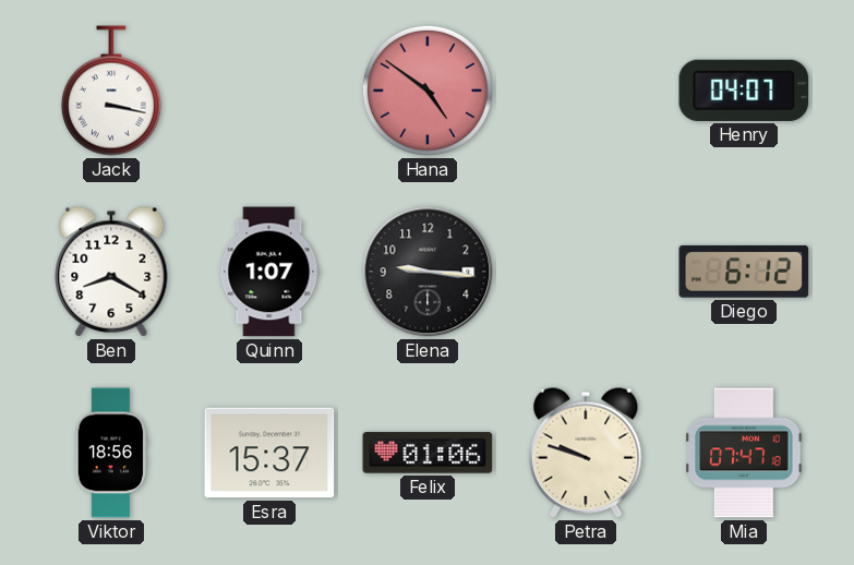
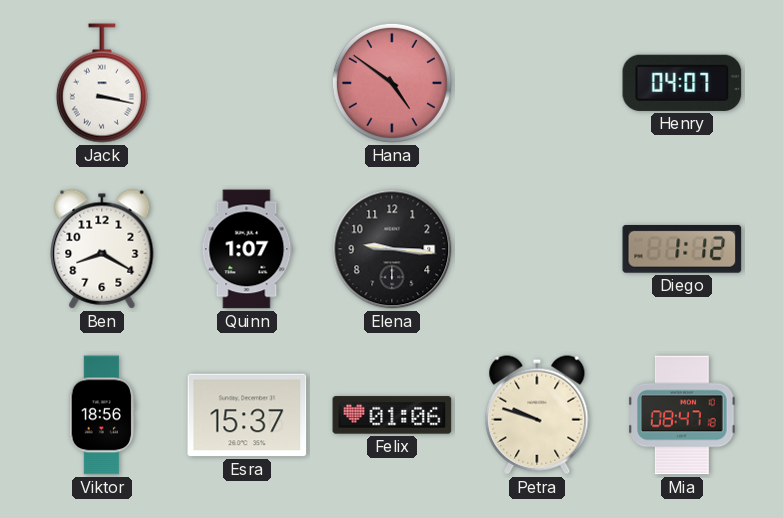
Diego: 6:12 -> 1:12
Mia: 07:47 -> 08:47
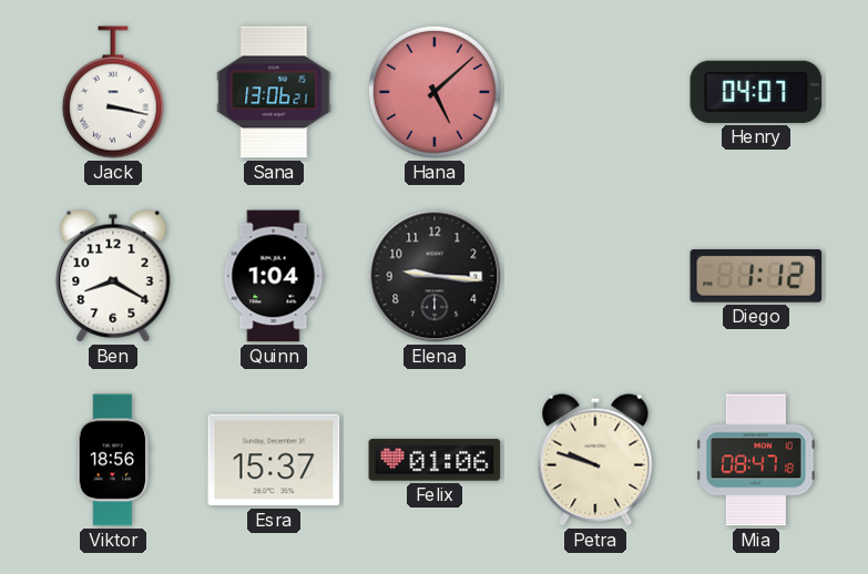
Sana: none -> 13:06
Hana: 4:51 -> 5:08
Quinn: 1:07 -> 1:04
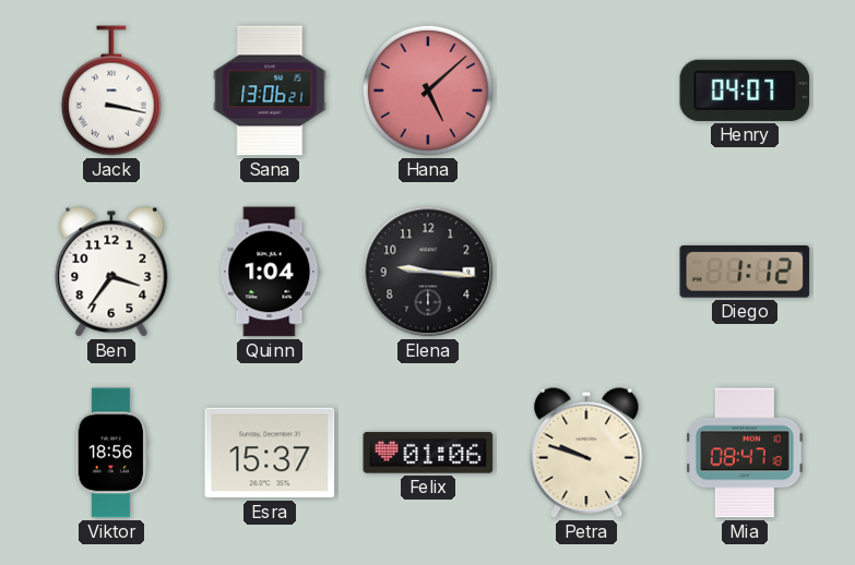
Ben: 8:20 -> 3:36
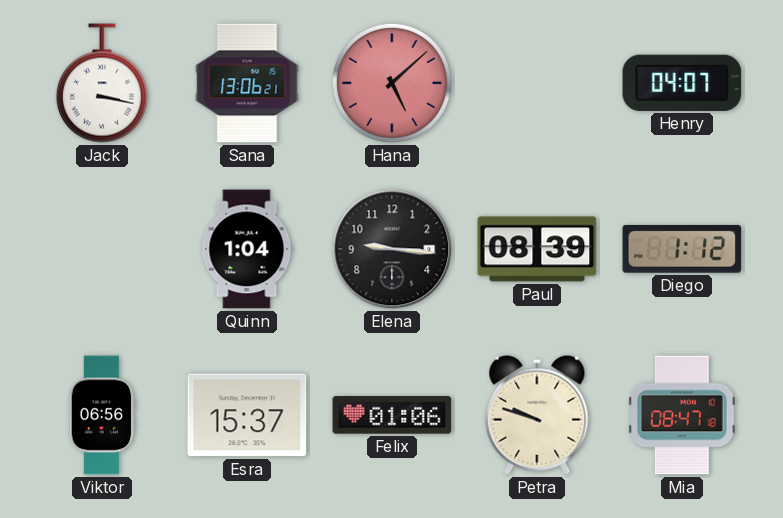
Ben: 3:36 -> none
Paul: none -> 08:39
Viktor: 18:56 -> 06:56
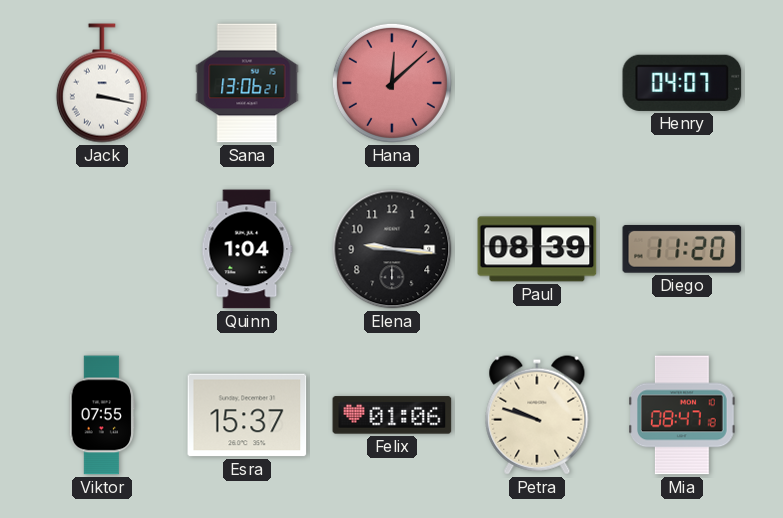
Hana: 5:08 -> 12:08
Diego: 1:12 -> 11:20
Viktor: 06:56 -> 07:55
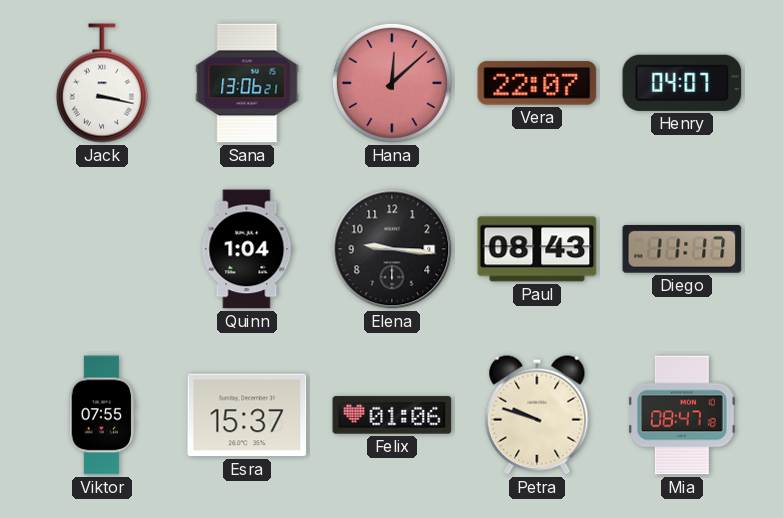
Vera: none -> 22:07
Paul: 08:39 -> 08:43
Diego: 11:20 -> 11:17
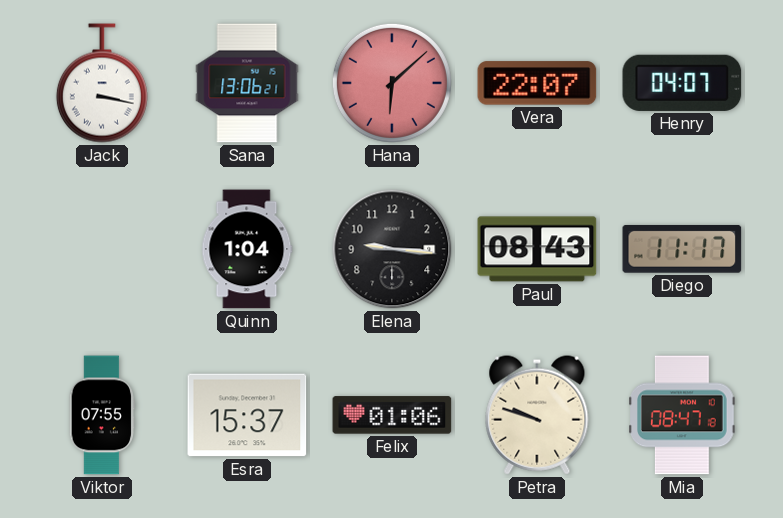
Hana: 12:08 -> 6:08
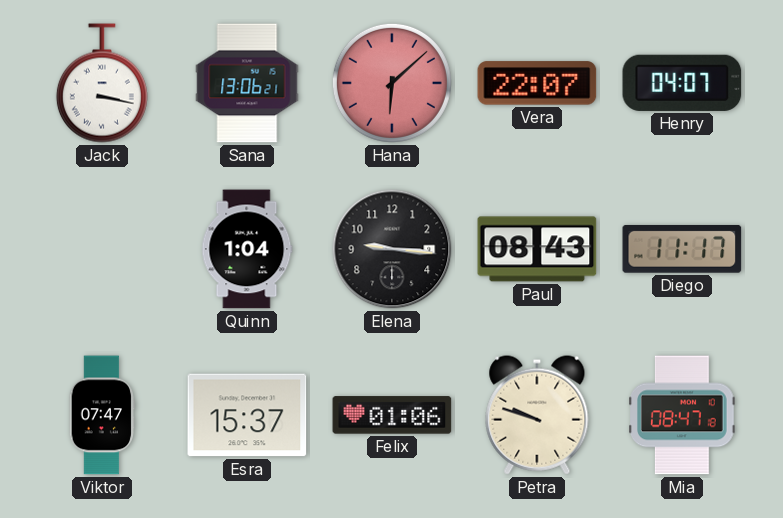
Viktor: 07:55 -> 07:47
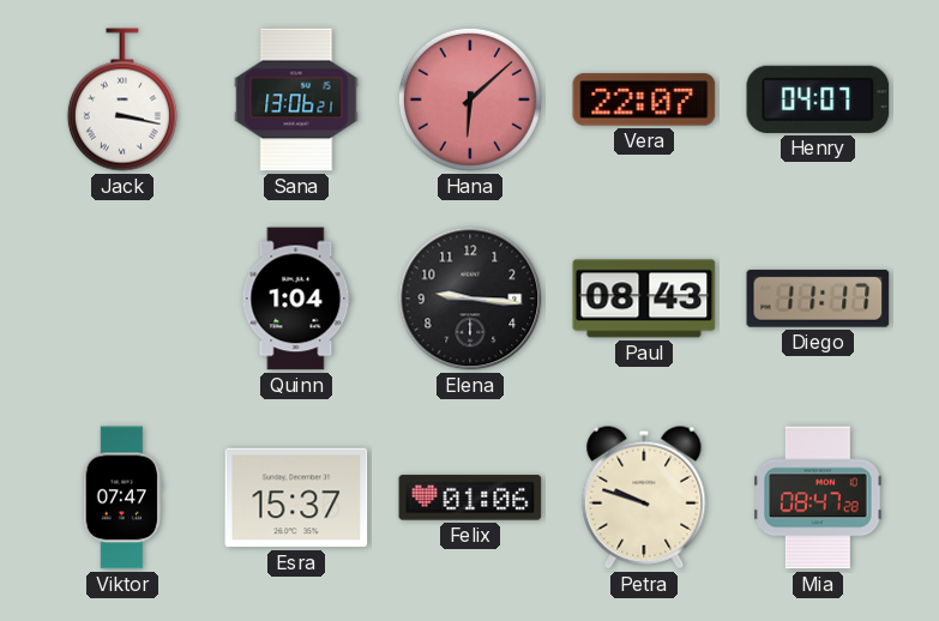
Mia: 08:47:18 -> 08:47:28
